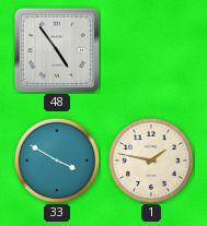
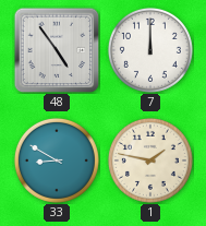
7: none -> 12:00
33: 3:50 -> 8:50
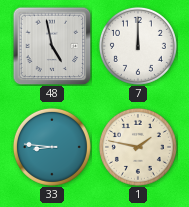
48: 4:54 -> 4:58
33: 8:50 -> 8:46
